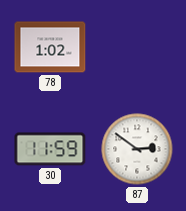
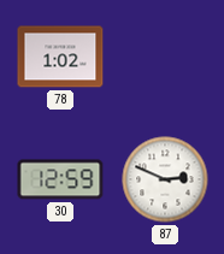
30: 11:59 -> 12:59
87: 2:51 -> 2:49
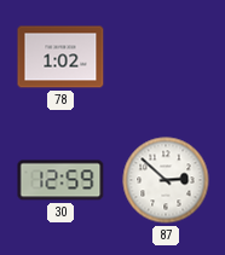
87: 2:49 -> 2:52
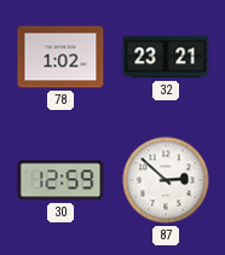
32: none -> 23:21
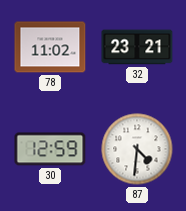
78: 1:02 -> 11:02
87: 2:52 -> 4:31
